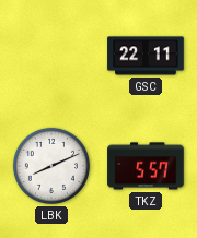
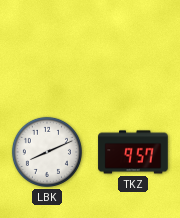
GSC: 22:11 -> none
TKZ: 5:57 -> 9:57
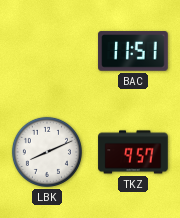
BAC: none -> 11:51
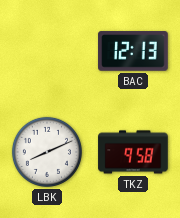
BAC: 11:51 -> 12:13
TKZ: 9:57 -> 9:58
